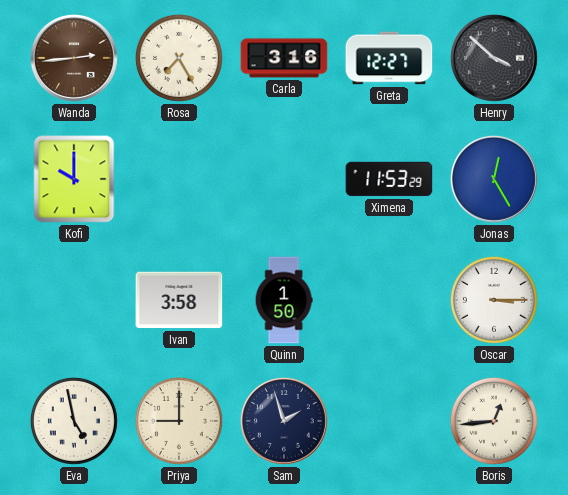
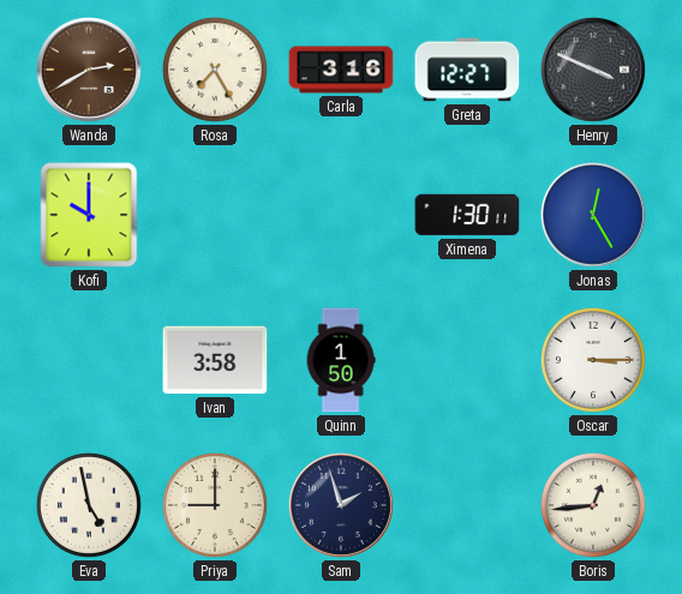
Wanda: 2:44 -> 2:40
Henry: 3:52 -> 3:49
Ximena: 11:53 -> 1:30
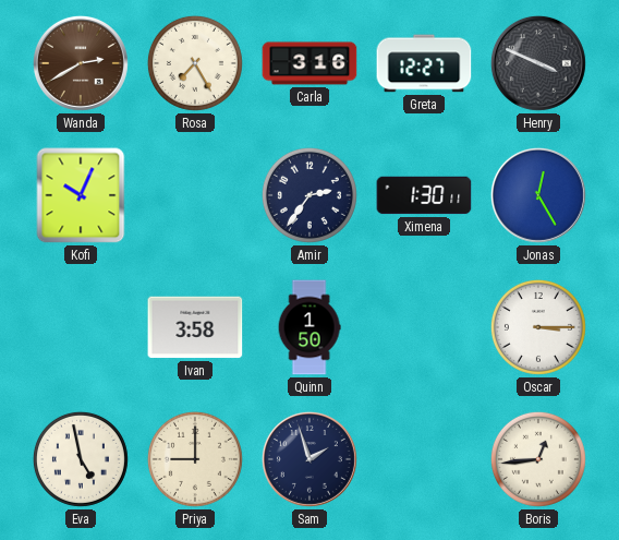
Kofi: 10:00 -> 10:04
Amir: none -> 2:36
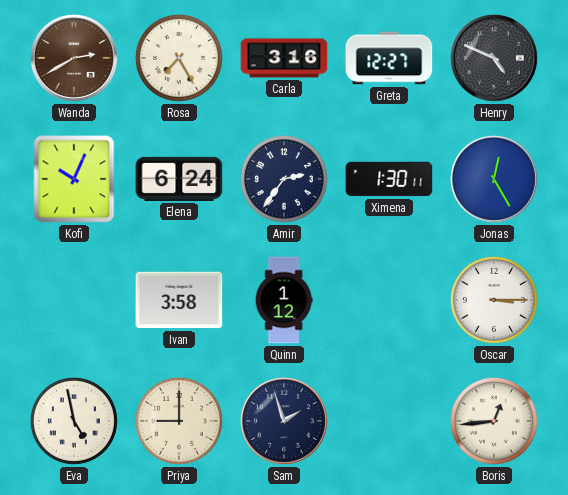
Henry: 3:49 -> 4:49
Elena: none -> 6:24
Quinn: 1:50 -> 1:12
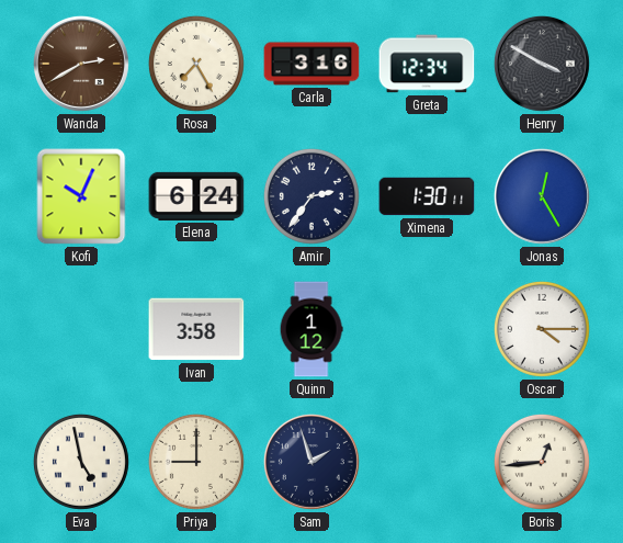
Greta: 12:27 -> 12:34
Henry: 4:49 -> 3:50
Oscar: 3:15 -> 4:15
